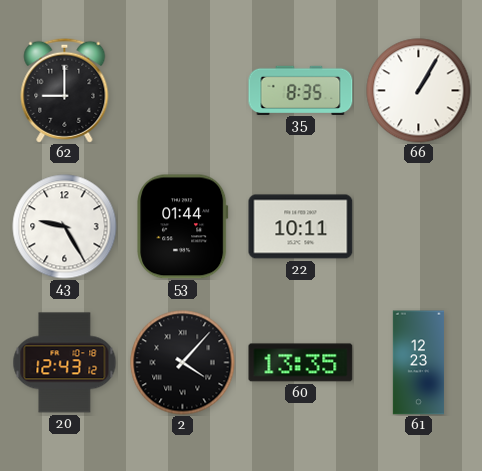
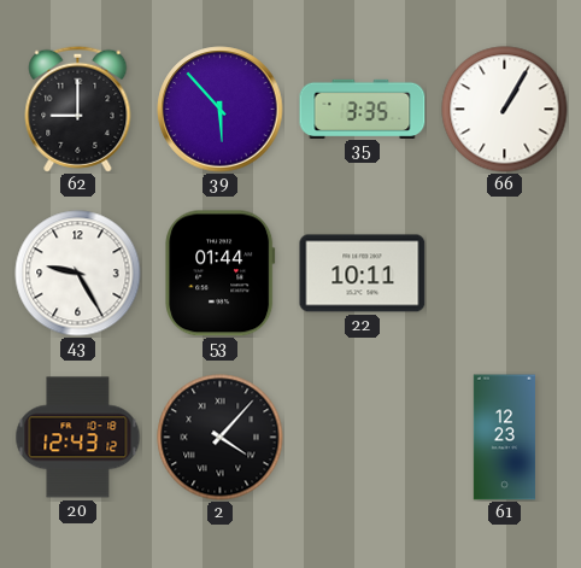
39: none -> 5:53
35: 8:35 -> 3:35
60: 13:35 -> none
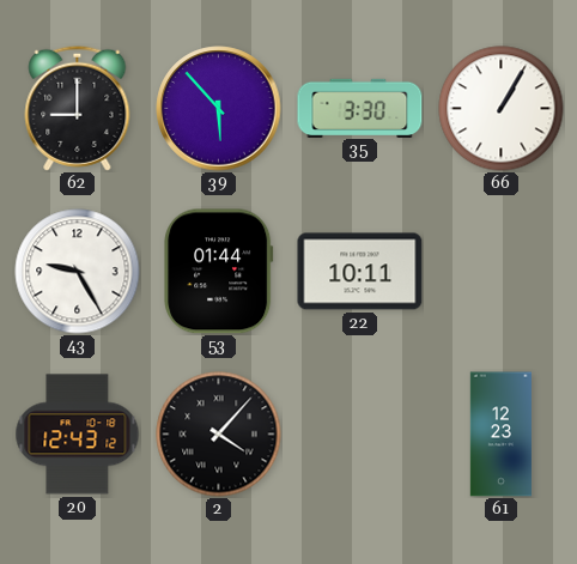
35: 3:35 -> 3:30
